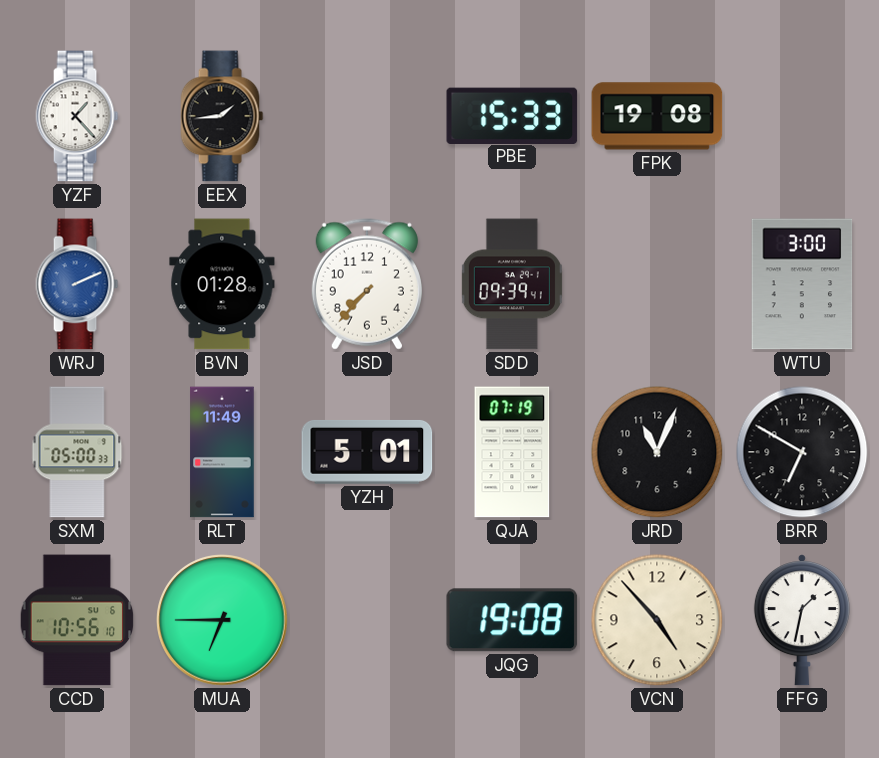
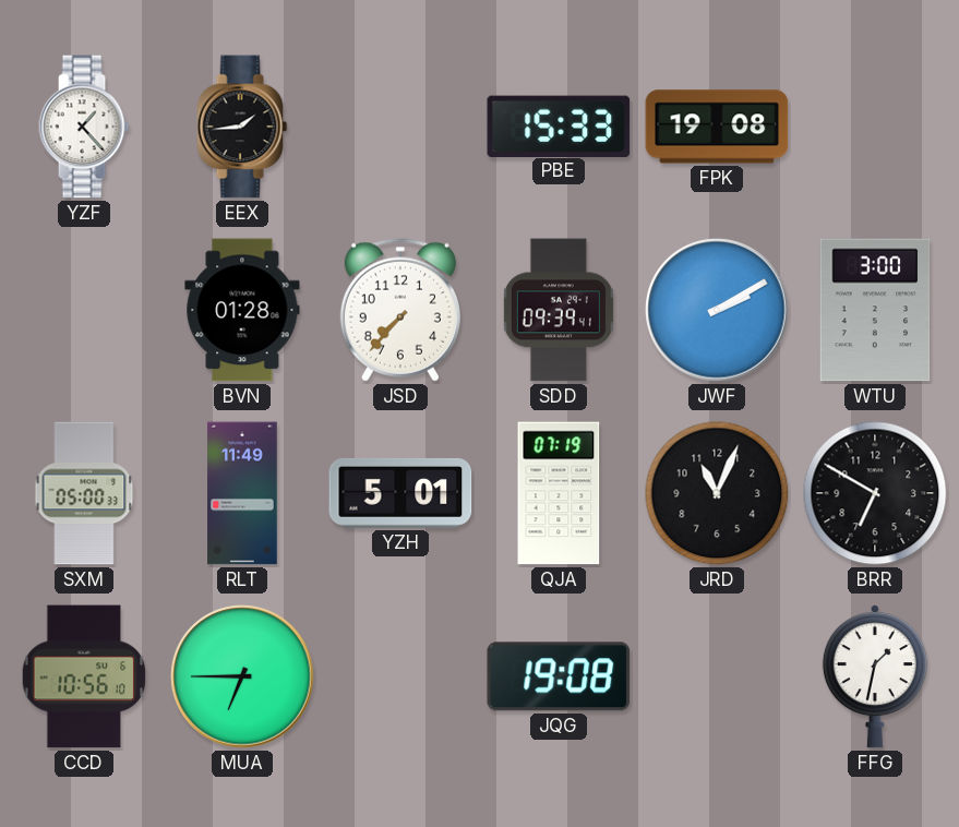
WRJ: 2:11 -> none
JWF: none -> 2:10
VCN: 4:53 -> none
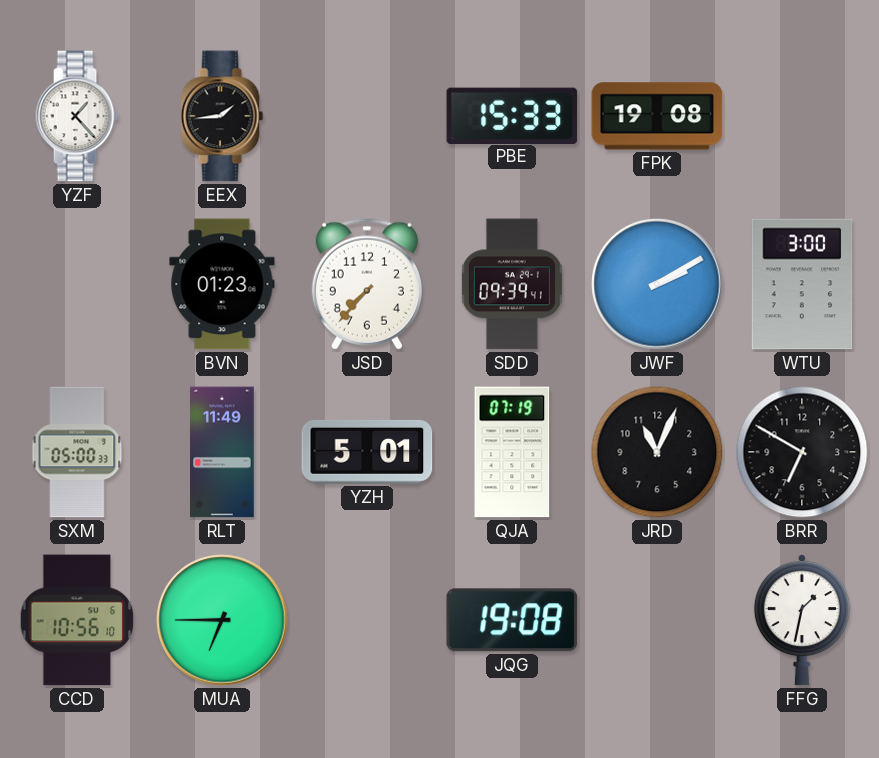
BVN: 01:28 -> 01:23
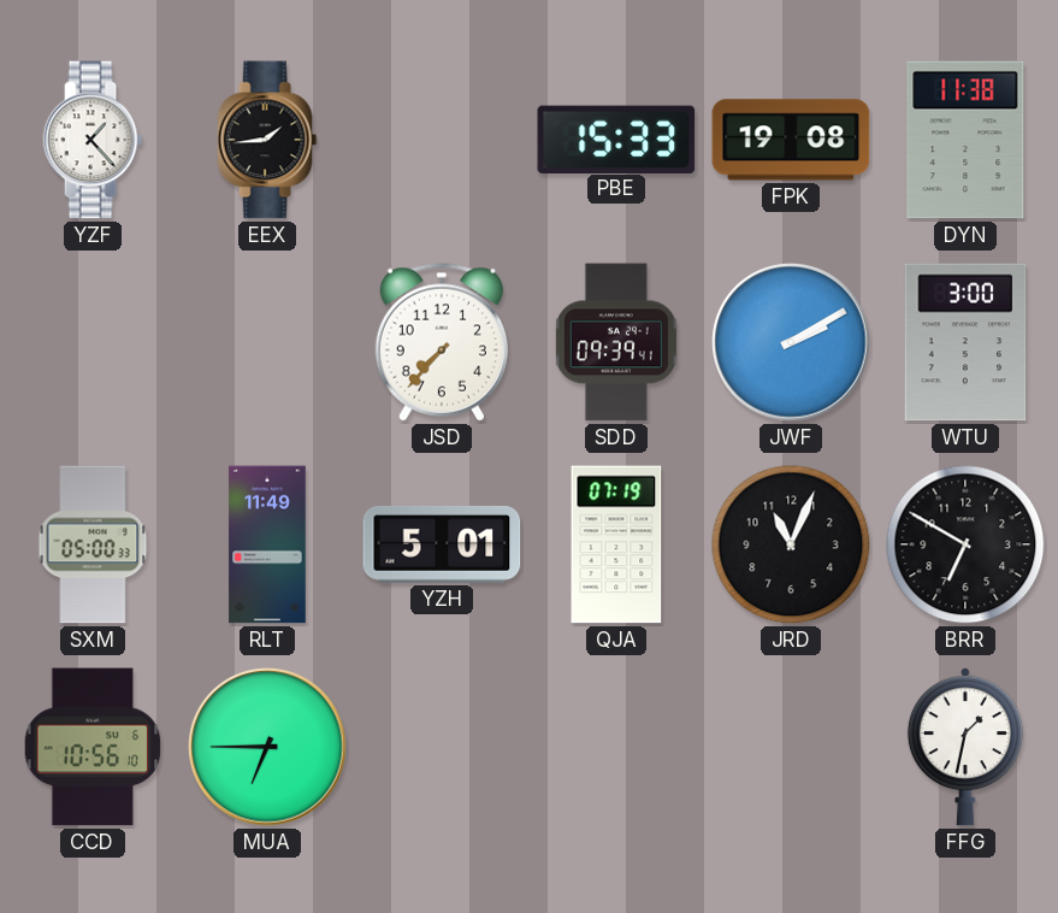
DYN: none -> 11:38
BVN: 01:23 -> none
JQG: 19:08 -> none
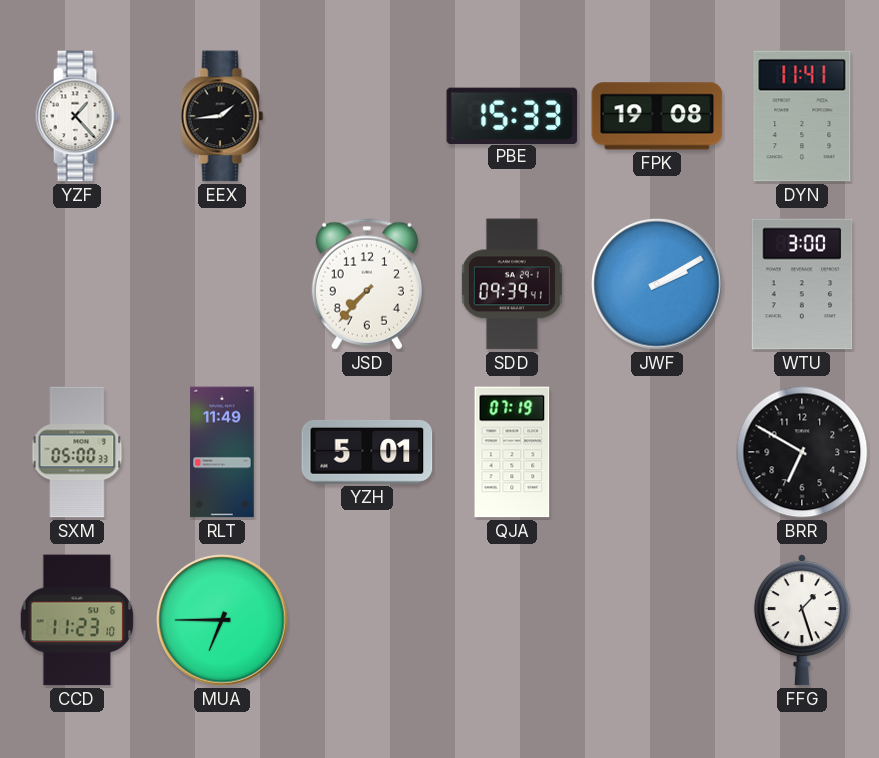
DYN: 11:38 -> 11:41
JRD: 11:04 -> none
CCD: 10:56 -> 11:23
FFG: 1:32 -> 1:27
